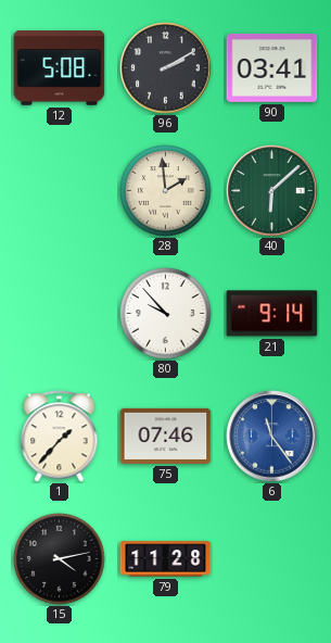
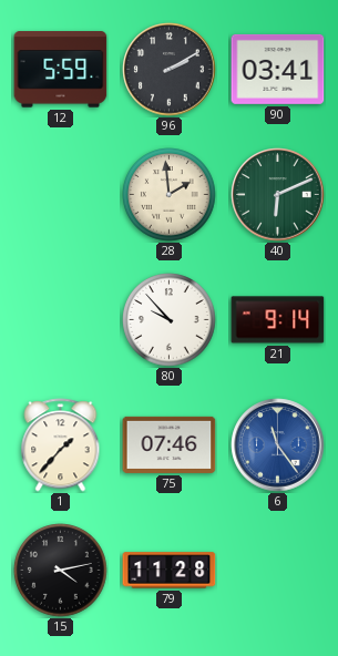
12: 5:08 -> 5:59
40: 6:08 -> 6:11
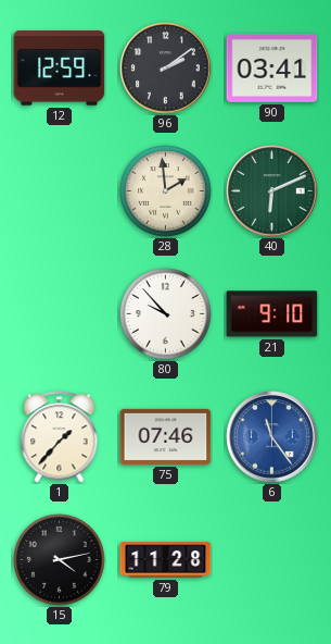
12: 5:59 -> 12:59
96: 2:10 -> 2:09
21: 9:14 -> 9:10
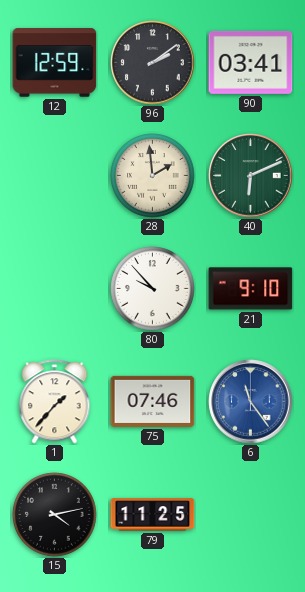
79: 11:28 -> 11:25
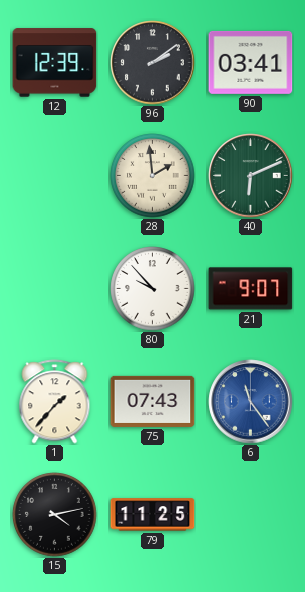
12: 12:59 -> 12:39
21: 9:10 -> 9:07
75: 07:46 -> 07:43
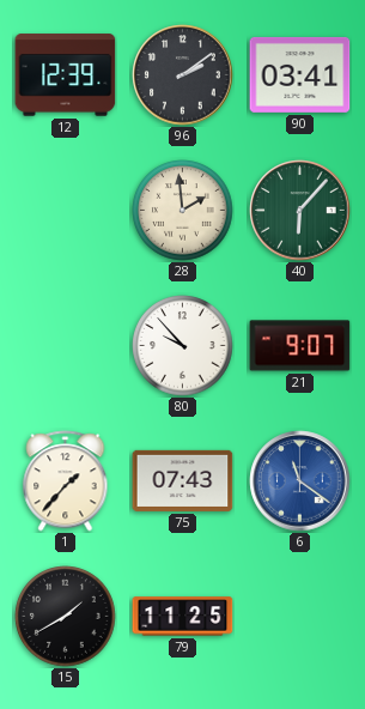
40: 6:11 -> 6:07
6: 11:24 -> 11:21
15: 4:13 -> 1:40
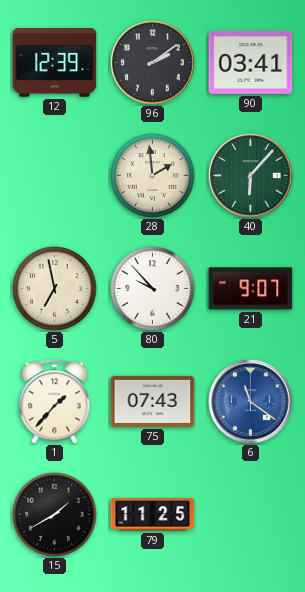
5: none -> 6:58
